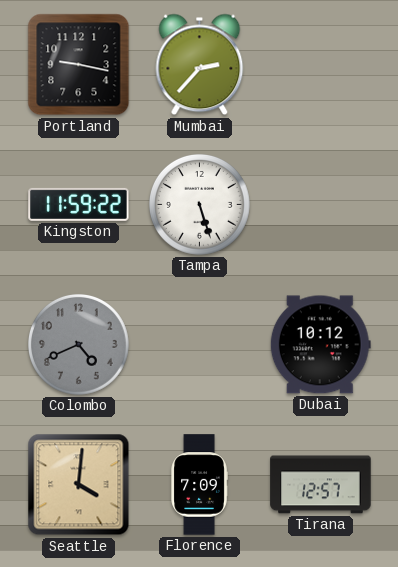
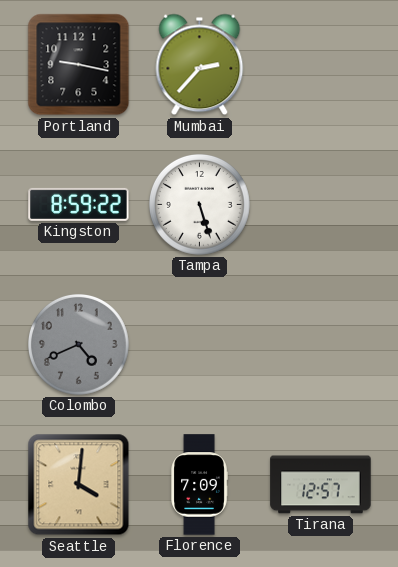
Kingston: 11:59 -> 8:59
Dubai: 10:12 -> none
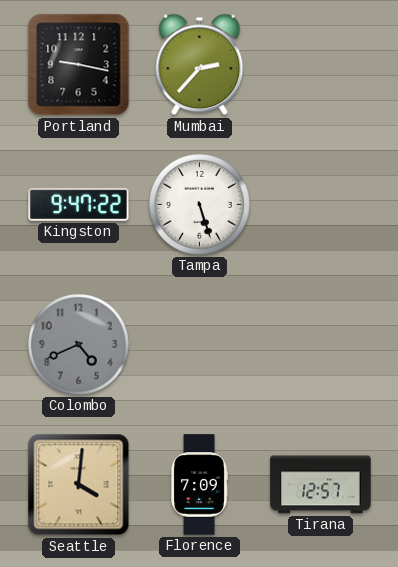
Kingston: 8:59 -> 9:47
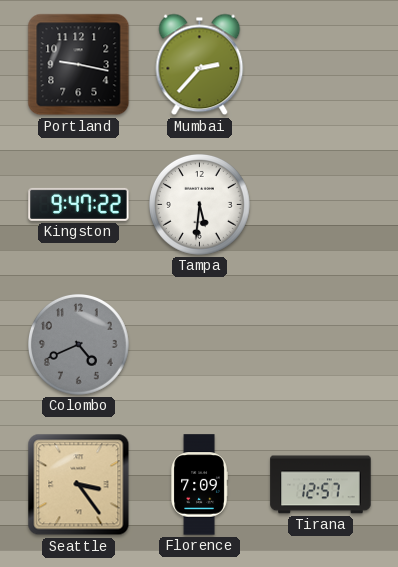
Tampa: 5:27 -> 5:31
Seattle: 4:01 -> 3:24
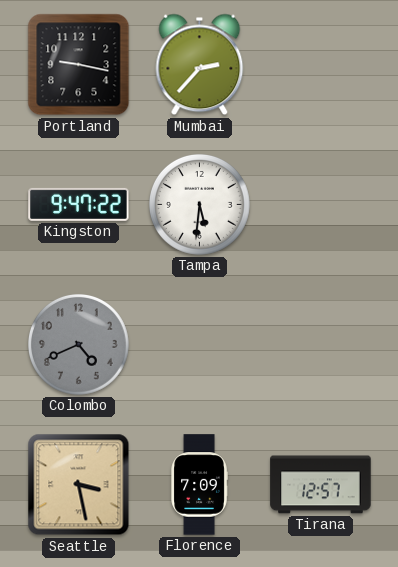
Seattle: 3:24 -> 3:28
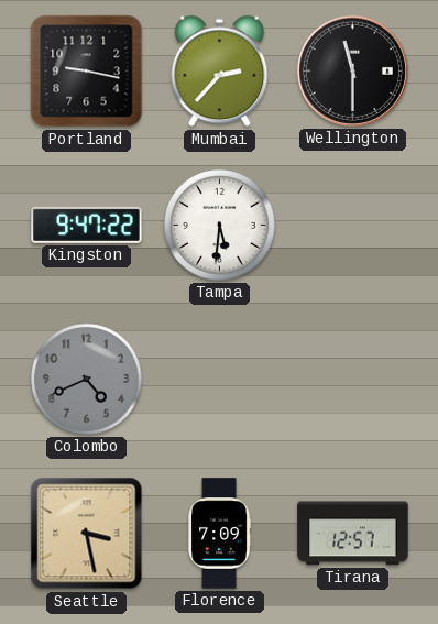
Wellington: none -> 11:30
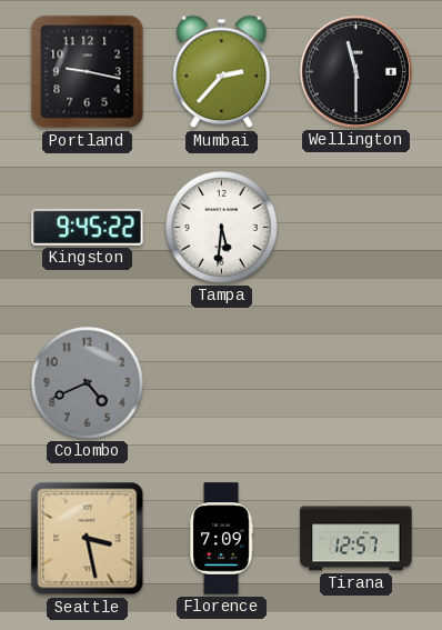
Kingston: 9:47 -> 9:45
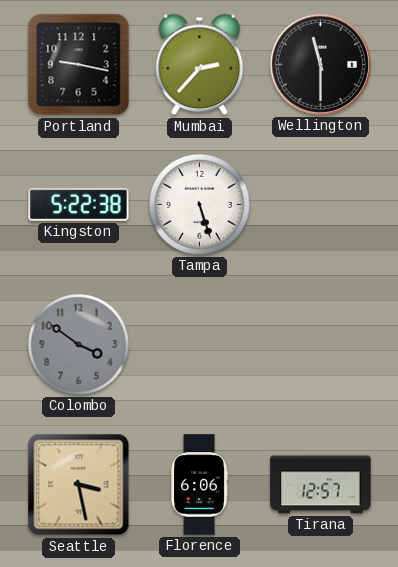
Kingston: 9:45 -> 5:22
Tampa: 5:31 -> 5:27
Colombo: 4:41 -> 3:51
Florence: 7:09 -> 6:06
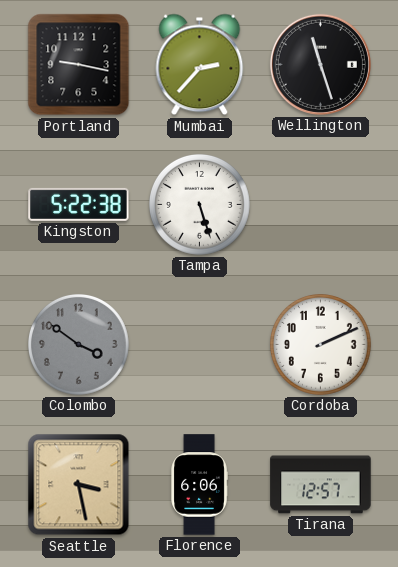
Wellington: 11:30 -> 11:27
Cordoba: none -> 2:11
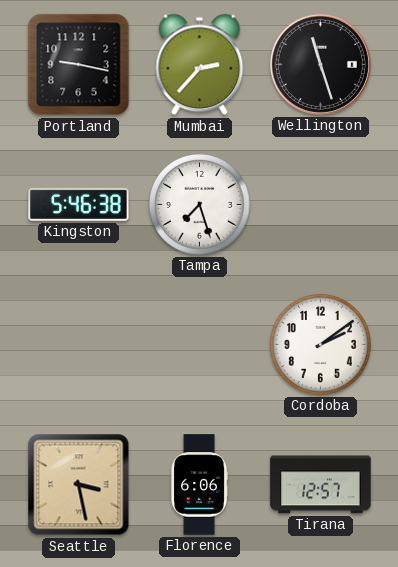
Kingston: 5:22 -> 5:46
Tampa: 5:27 -> 7:27
Colombo: 3:51 -> none
Cordoba: 2:11 -> 2:09
